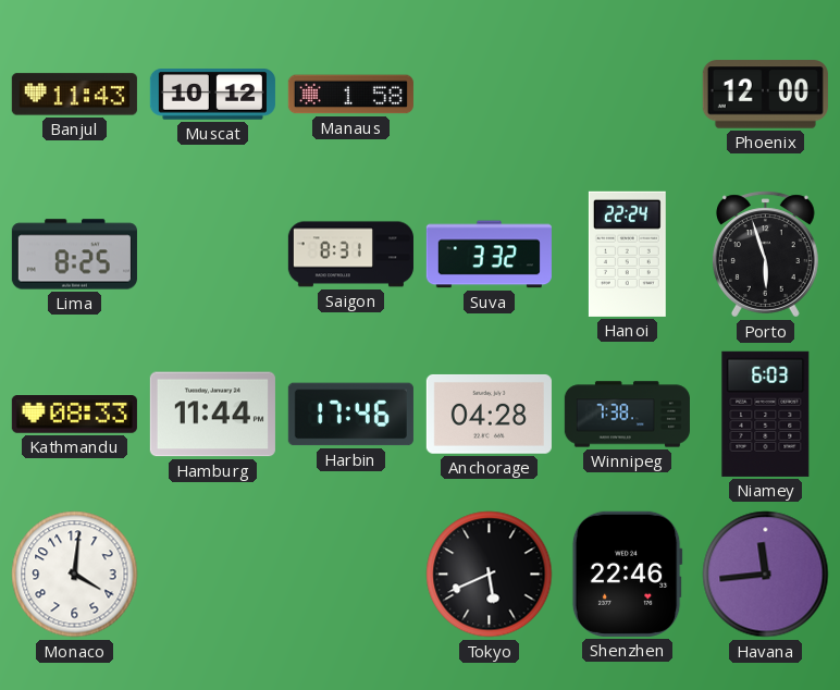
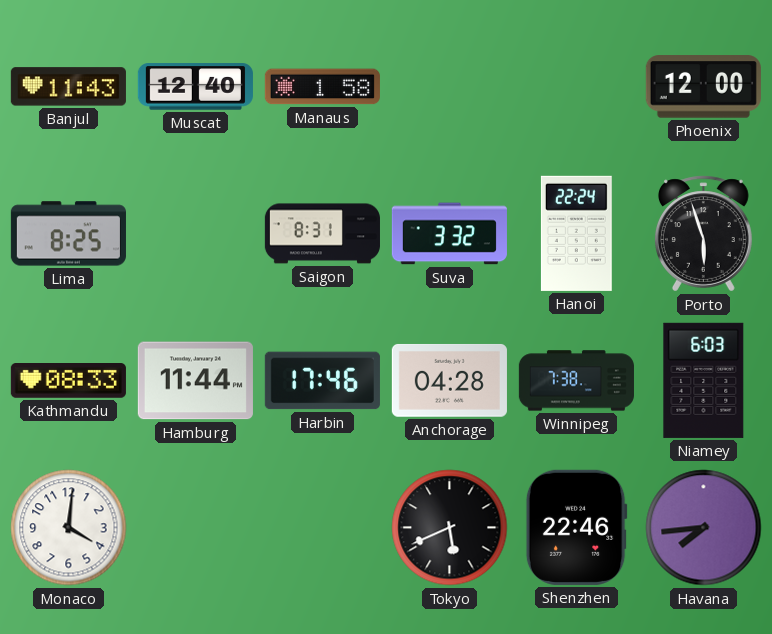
Muscat: 10:12 -> 12:40
Havana: 11:44 -> 7:44
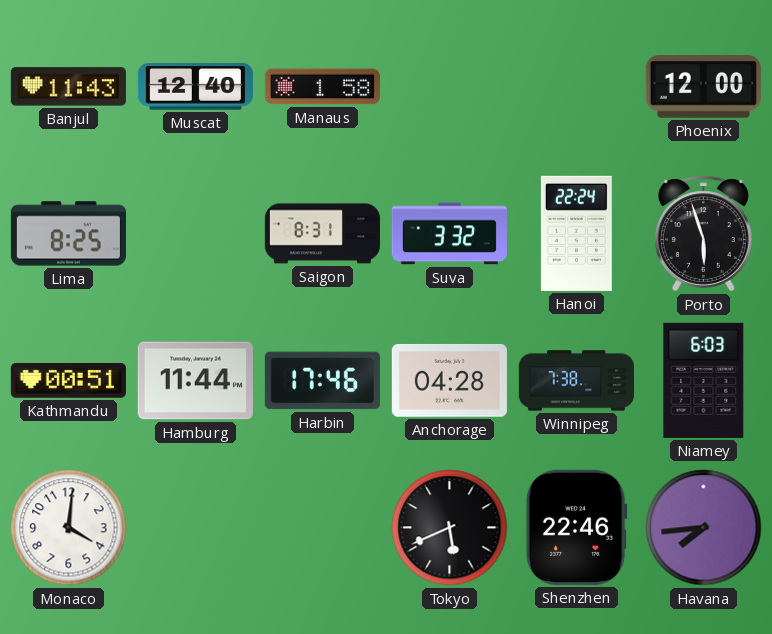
Kathmandu: 08:33 -> 00:51
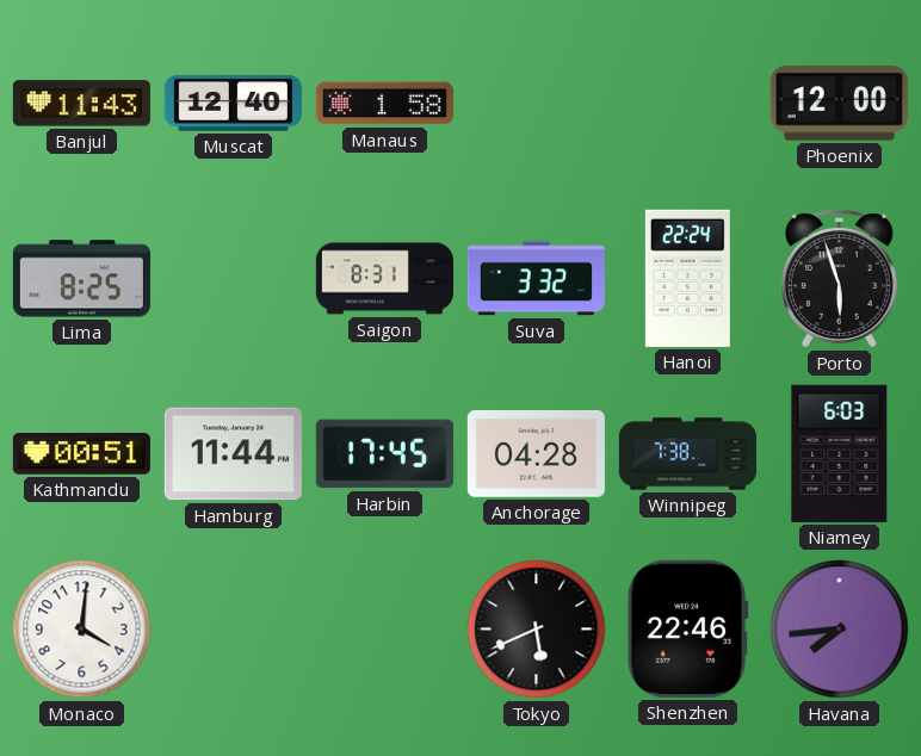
Harbin: 17:46 -> 17:45
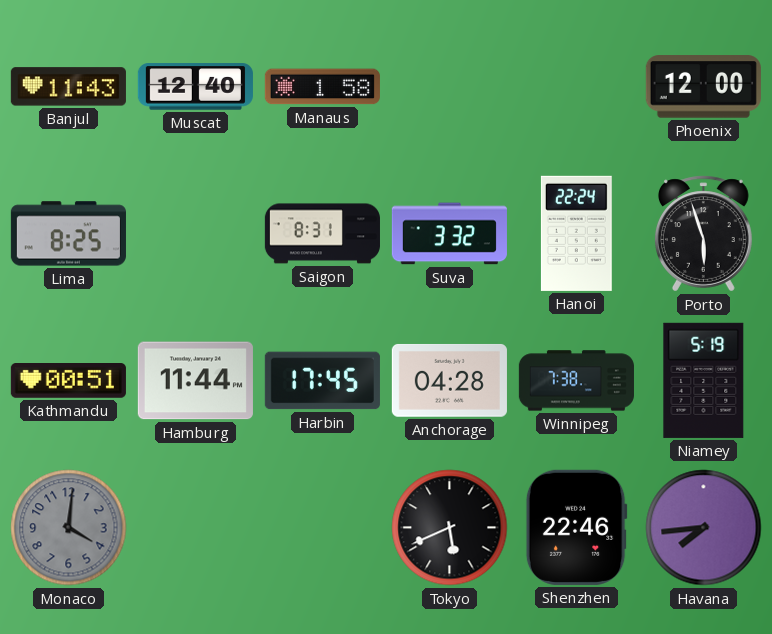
Niamey: 6:03 -> 5:19
Monaco dial: white -> grey
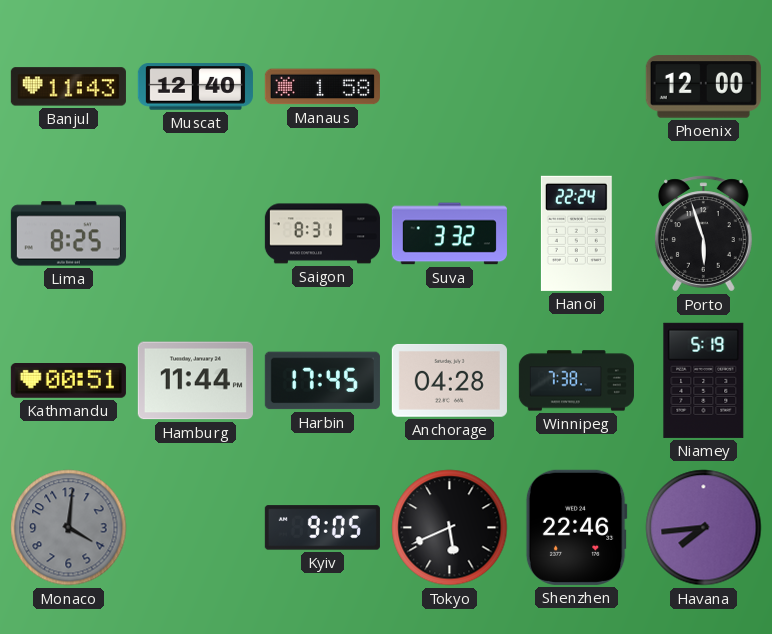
Kyiv: none -> 9:05
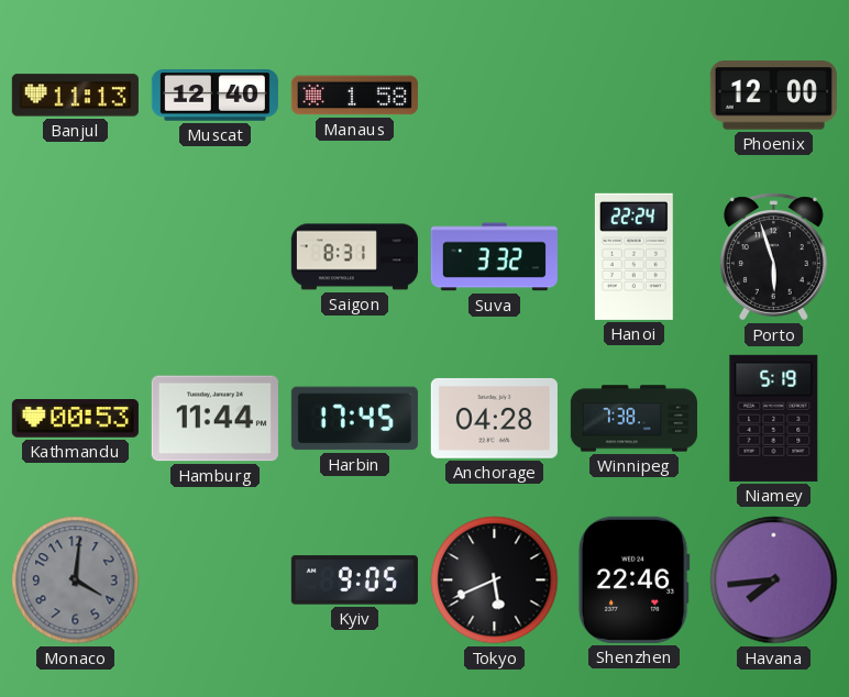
Banjul: 11:43 -> 11:13
Lima: 8:25 -> none
Kathmandu: 00:51 -> 00:53
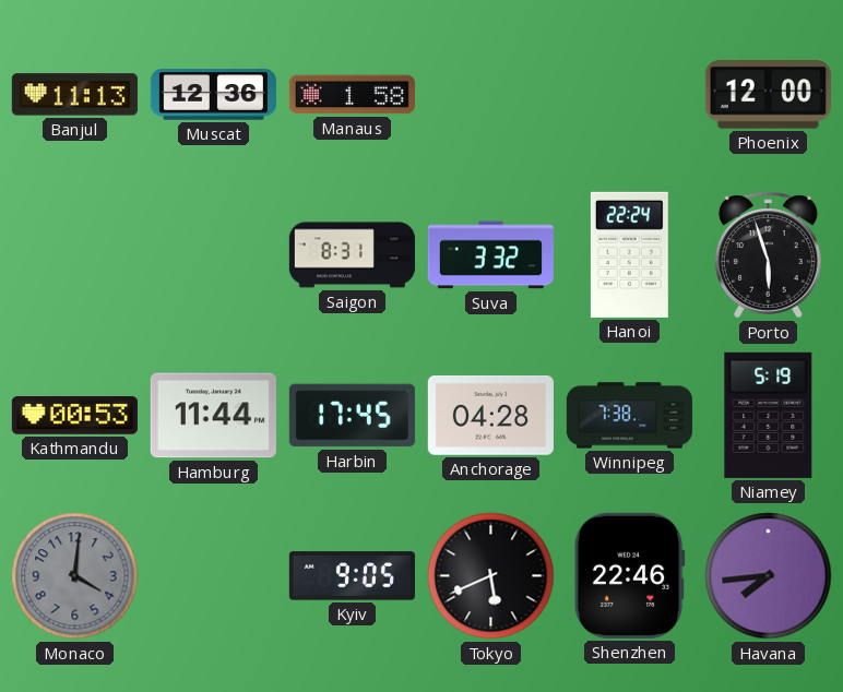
Muscat: 12:40 -> 12:36
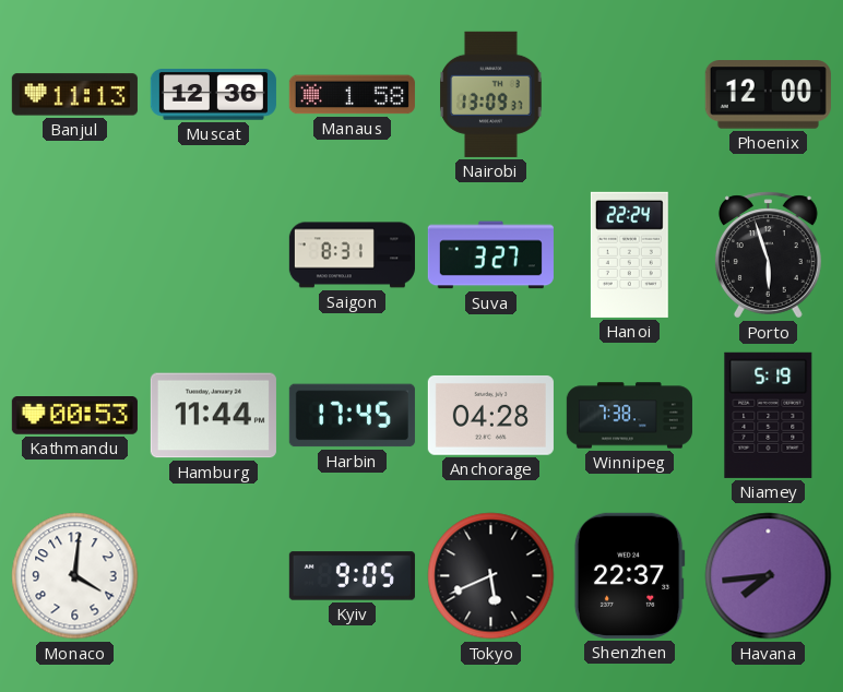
Nairobi: none -> 13:09
Suva: 3:32 -> 3:27
Monaco dial: grey -> white
Shenzhen: 22:46 -> 22:37
